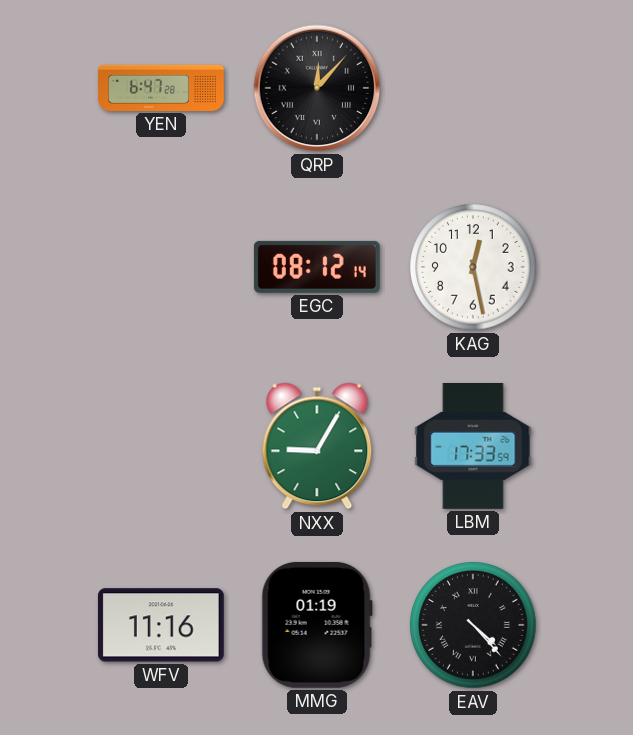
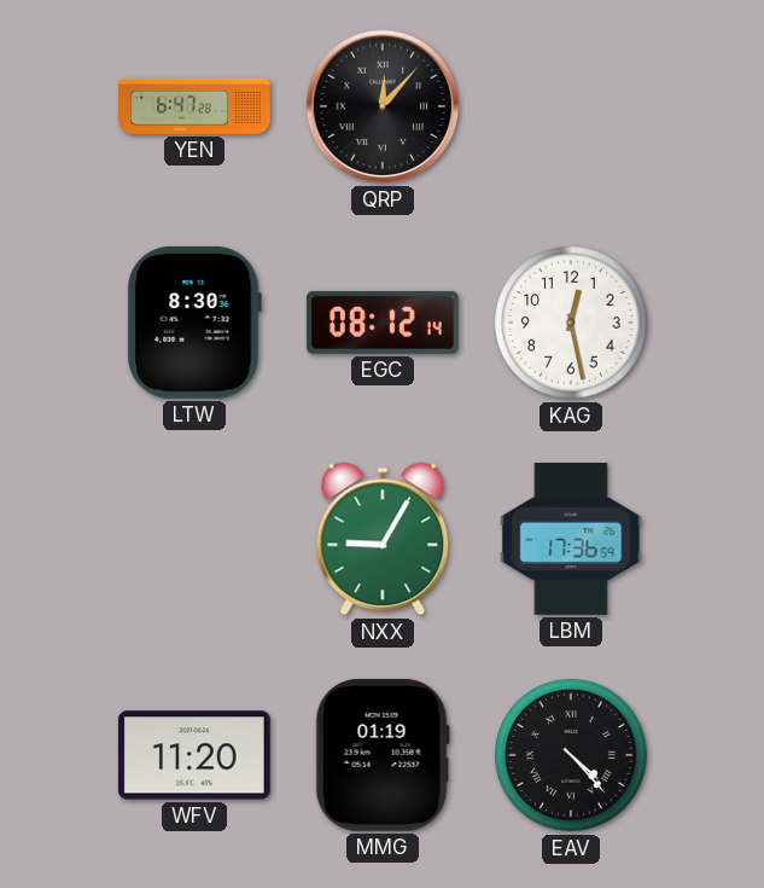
LTW: none -> 8:30
LBM: 17:33 -> 17:36
WFV: 11:16 -> 11:20
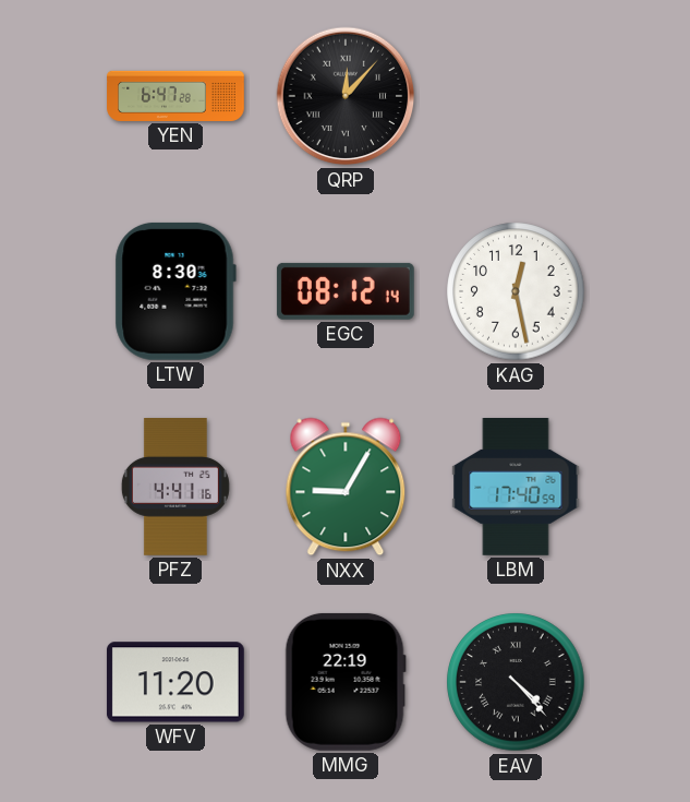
PFZ: none -> 4:41
LBM: 17:36 -> 17:40
MMG: 01:19 -> 22:19
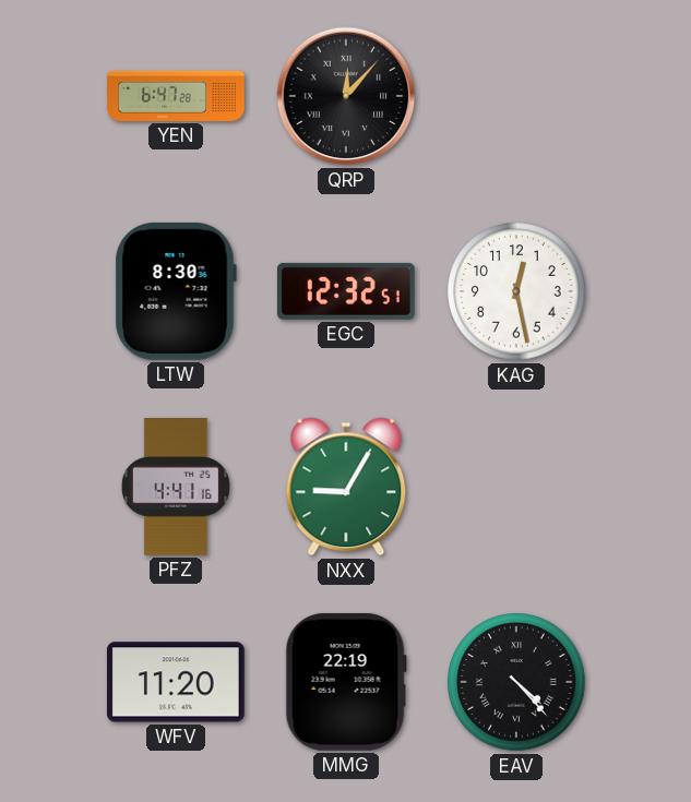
EGC: 08:12 -> 12:32
LBM: 17:40 -> none
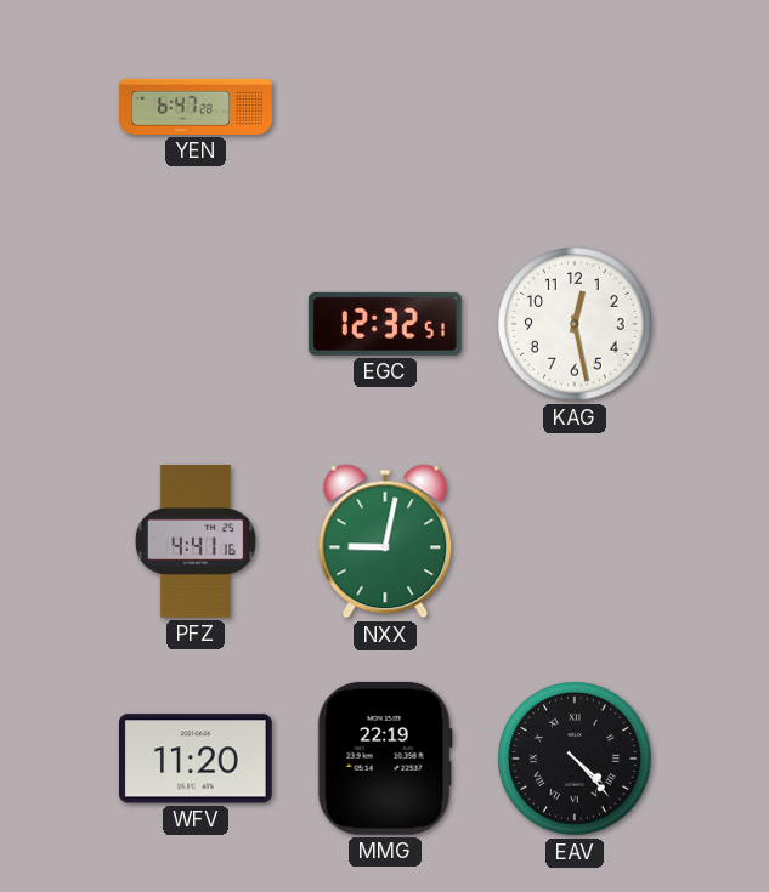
QRP: 12:07 -> none
LTW: 8:30 -> none
NXX: 9:05 -> 9:02
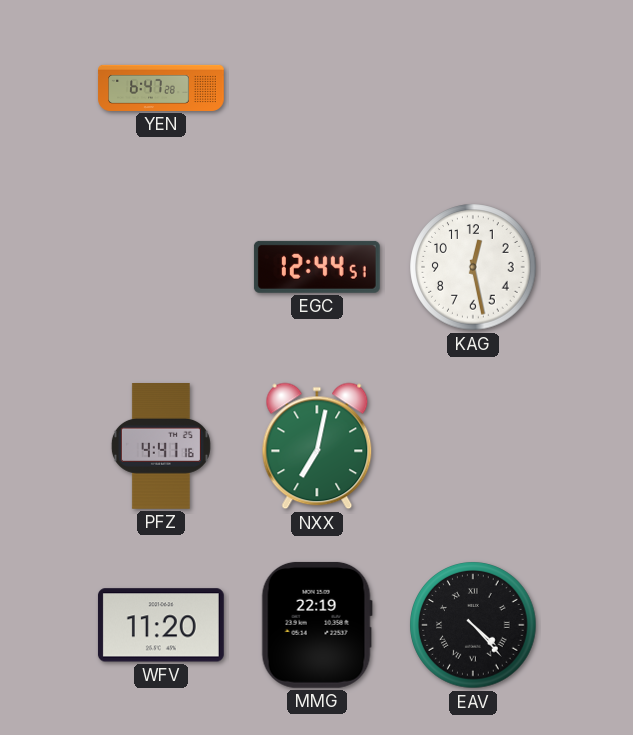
EGC: 12:32 -> 12:44
NXX: 9:02 -> 7:02
